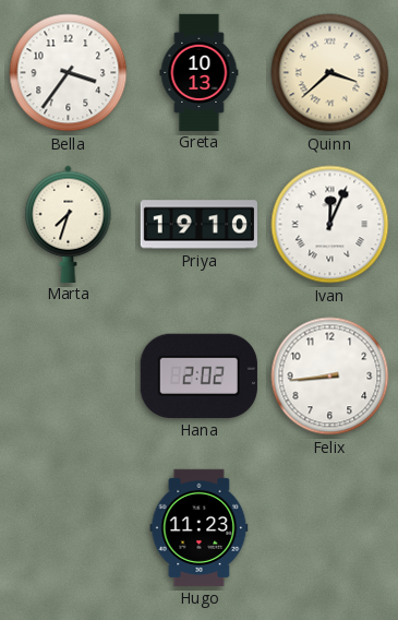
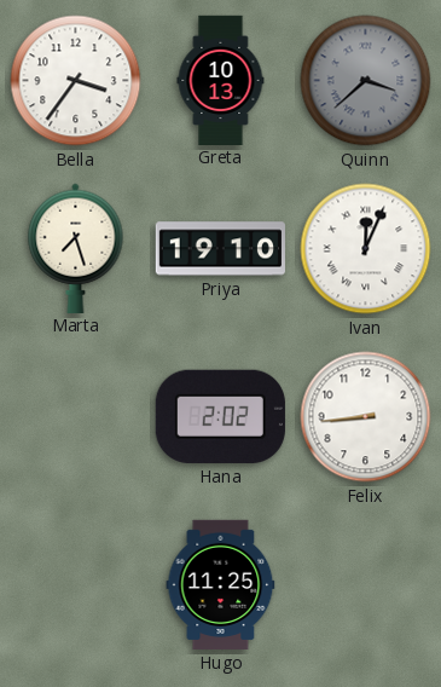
Quinn dial: cream -> grey
Marta: 7:33 -> 7:27
Hugo: 11:23 -> 11:25
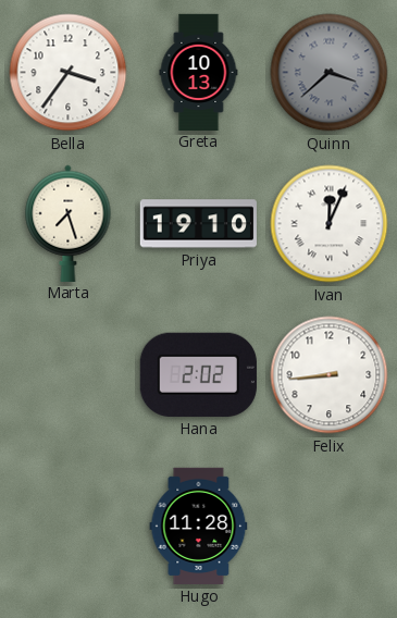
Hugo: 11:25 -> 11:28
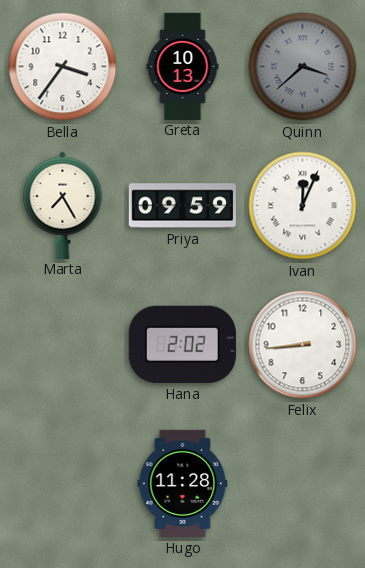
Marta: 7:27 -> 7:25
Priya: 19:10 -> 09:59
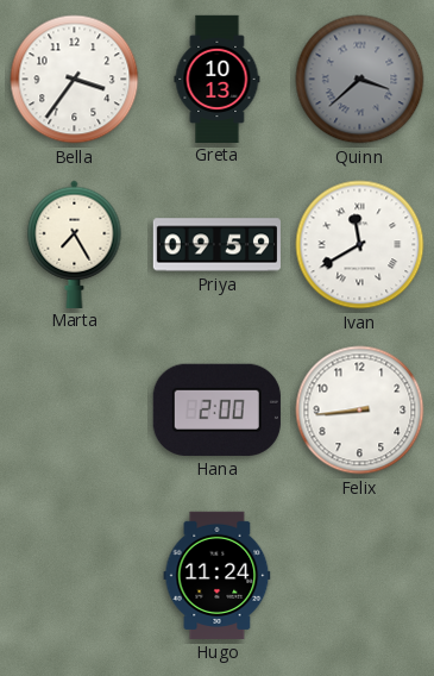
Ivan: 12:04 -> 11:40
Hana: 2:02 -> 2:00
Hugo: 11:28 -> 11:24
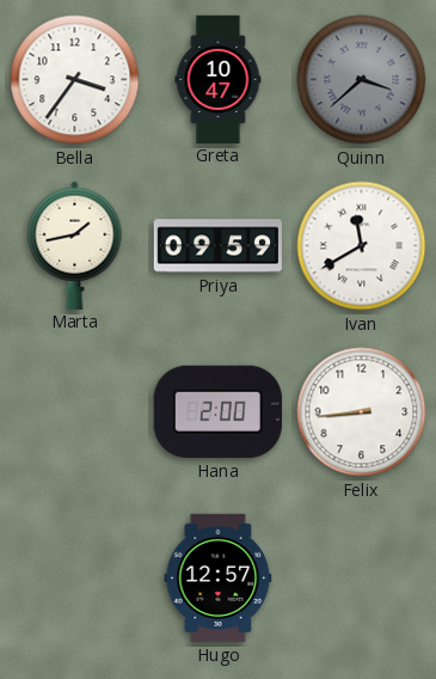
Greta: 10:13 -> 10:47
Marta: 7:25 -> 1:43
Hugo: 11:24 -> 12:57
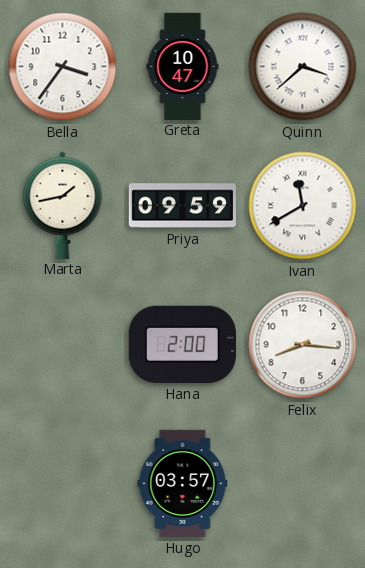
Quinn dial: grey -> white
Felix: 8:44 -> 8:16
Hugo: 12:57 -> 03:57
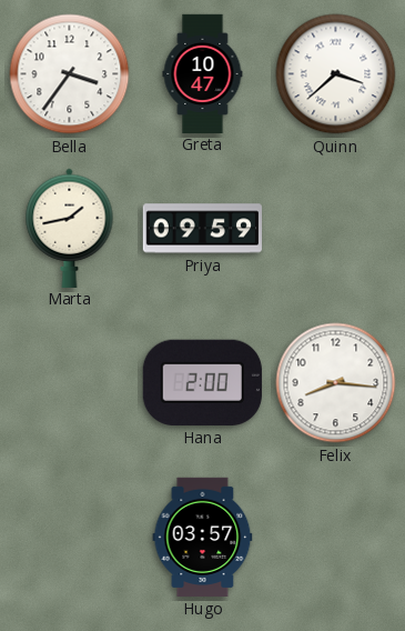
Ivan: 11:40 -> none
